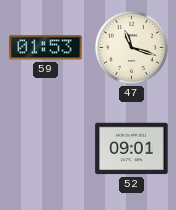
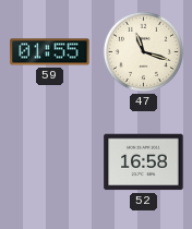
59: 01:53 -> 01:55
52: 09:01 -> 16:58
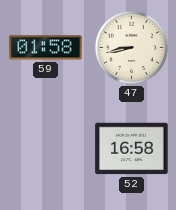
59: 01:55 -> 01:58
47: 11:18 -> 8:43
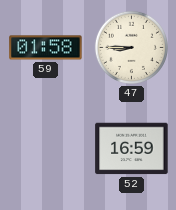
47: 8:43 -> 8:45
52: 16:58 -> 16:59
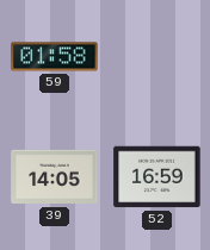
47: 8:45 -> none
39: none -> 14:05
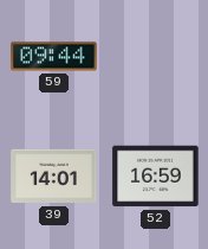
59: 01:58 -> 09:44
39: 14:05 -> 14:01
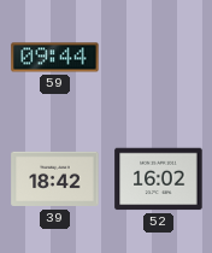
39: 14:01 -> 18:42
52: 16:59 -> 16:02
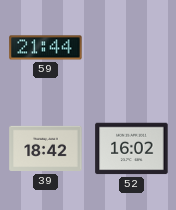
59: 09:44 -> 21:44
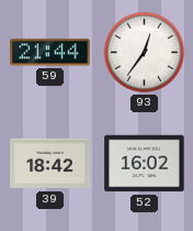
93: none -> 12:36
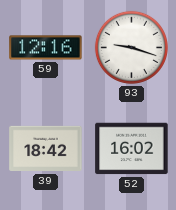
59: 21:44 -> 12:16
93: 12:36 -> 9:18
